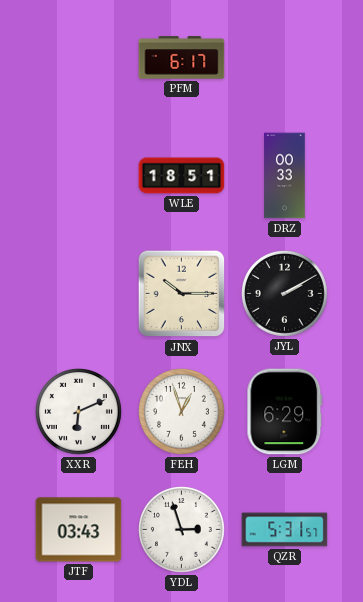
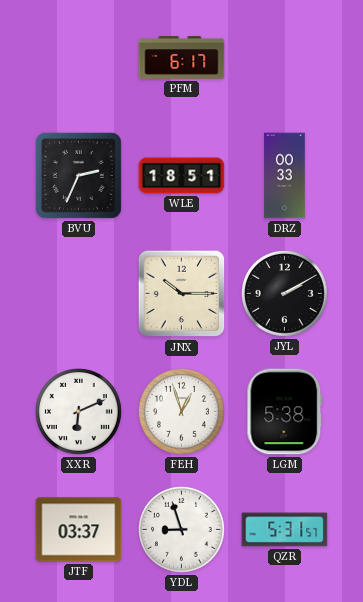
BVU: none -> 2:34
LGM: 6:29 -> 5:38
JTF: 03:43 -> 03:37
YDL: 2:57 -> 8:57
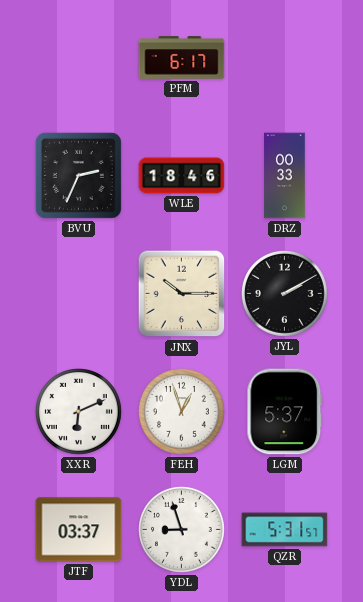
WLE: 18:51 -> 18:46
LGM: 5:38 -> 5:37
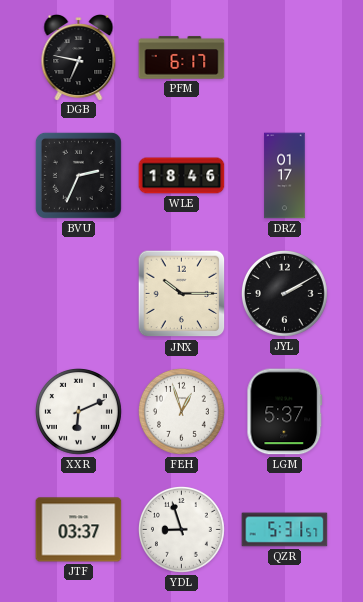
DGB: none -> 6:47
DRZ: 00:33 -> 01:17
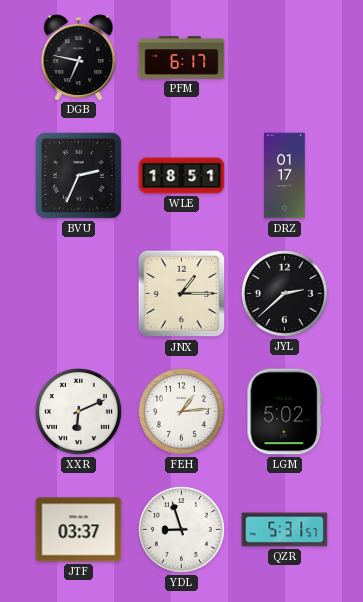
WLE: 18:46 -> 18:51
JNX: 10:15 -> 1:15
JYL: 2:10 -> 2:38
FEH: 12:57 -> 1:14
LGM: 5:37 -> 5:02
